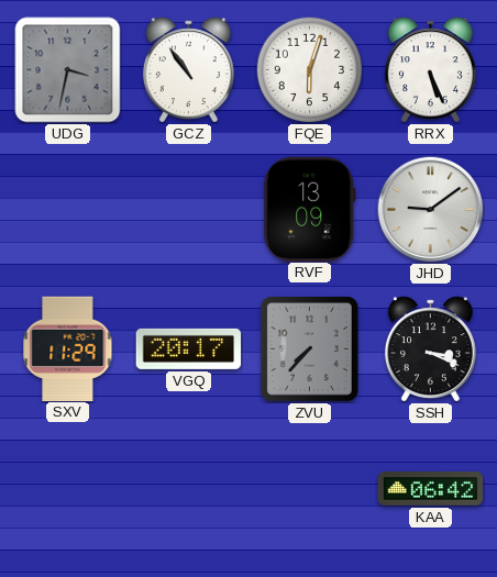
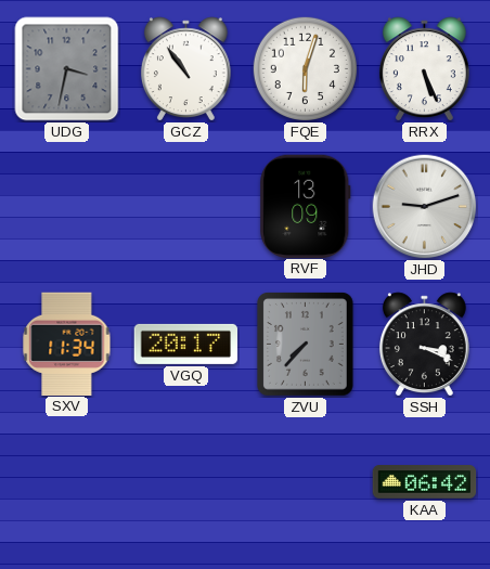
JHD: 9:09 -> 9:12
SXV: 11:29 -> 11:34
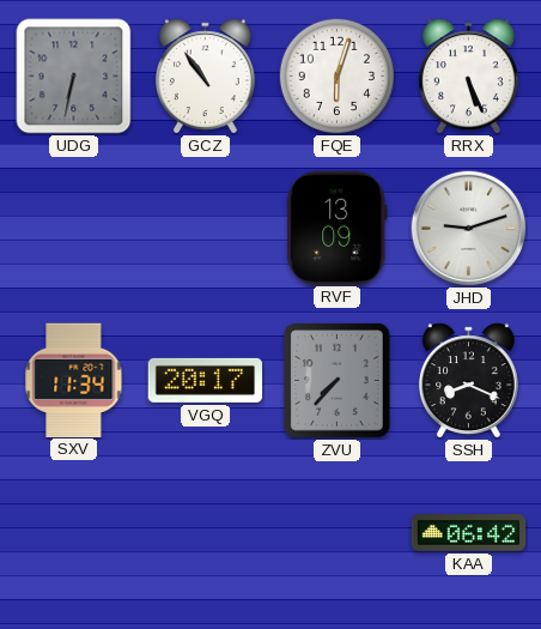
UDG: 3:32 -> 6:32
SSH: 3:19 -> 8:19
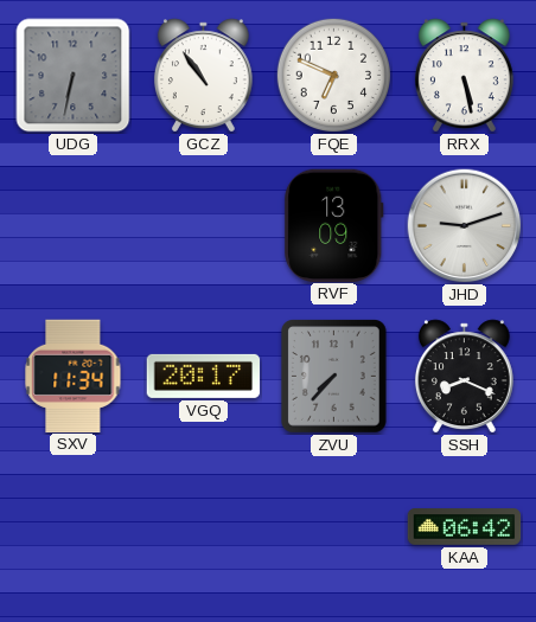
FQE: 6:03 -> 6:49
RRX: 5:26 -> 5:28
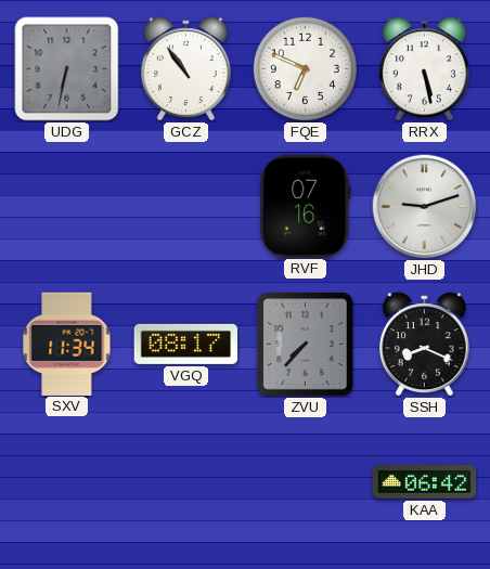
RVF: 13:09 -> 07:16
VGQ: 20:17 -> 08:17
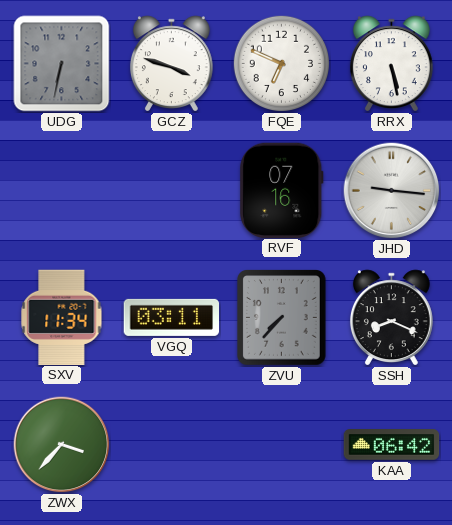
GCZ: 10:54 -> 3:48
JHD: 9:12 -> 9:16
VGQ: 08:17 -> 03:11
ZWX: none -> 3:37
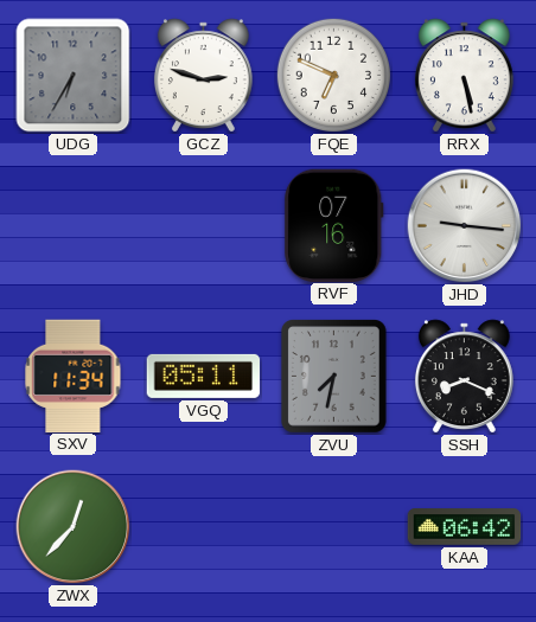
UDG: 6:32 -> 6:35
GCZ: 3:48 -> 2:48
VGQ: 03:11 -> 05:11
ZVU: 7:37 -> 7:32
ZWX: 3:37 -> 12:37
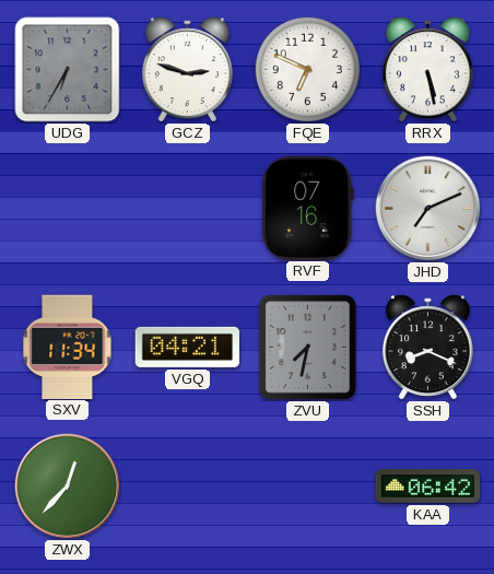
JHD: 9:16 -> 7:11
VGQ: 05:11 -> 04:21
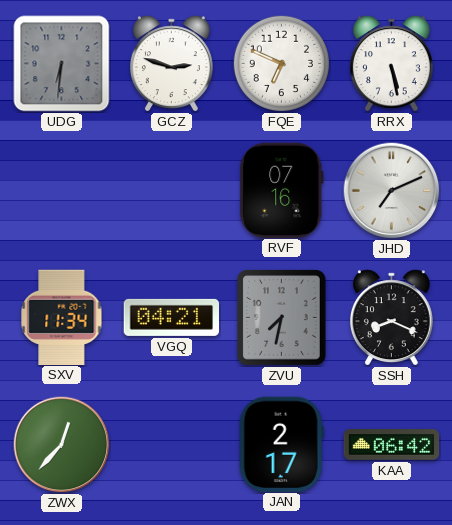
UDG: 6:35 -> 6:31
JAN: none -> 2:17
